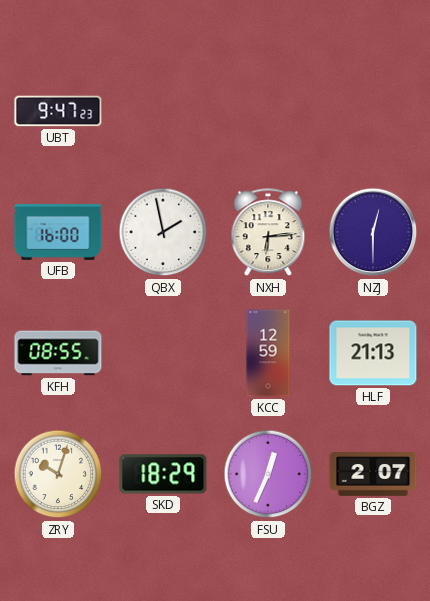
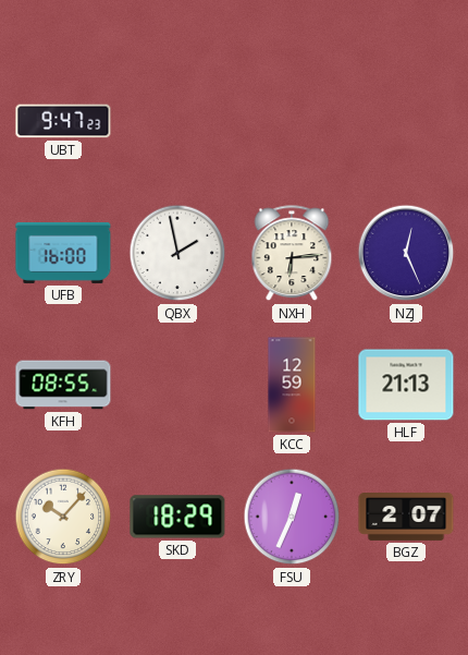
NZJ: 12:30 -> 12:26
ZRY: 10:03 -> 10:07
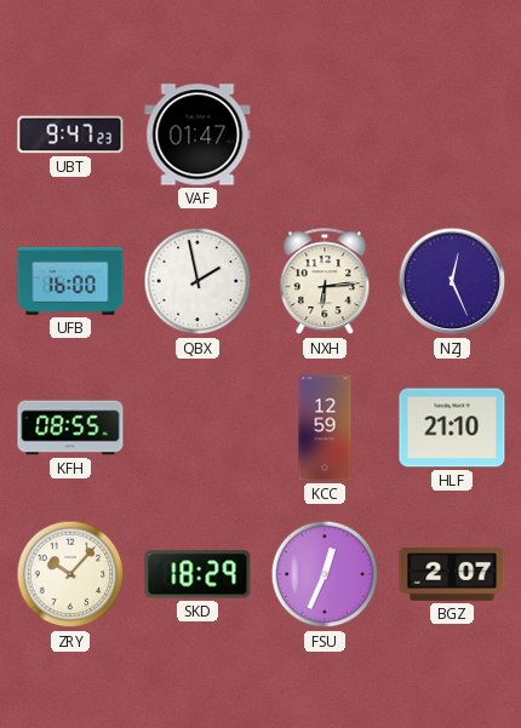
VAF: none -> 01:47
HLF: 21:13 -> 21:10
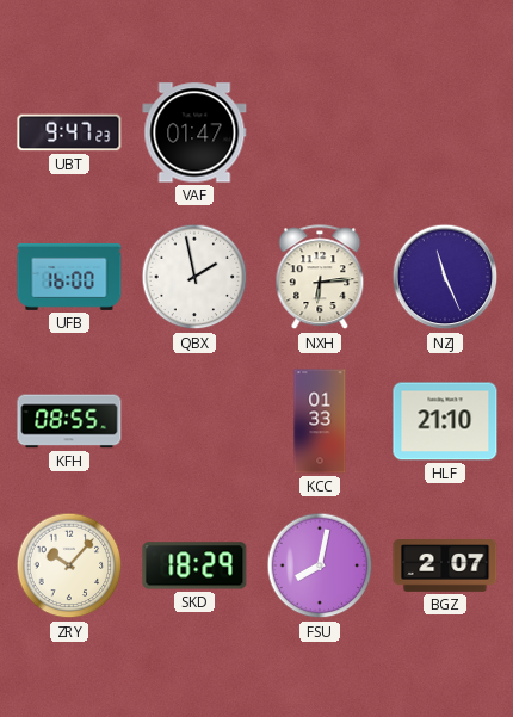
NZJ: 12:26 -> 11:26
KCC: 12:59 -> 01:33
FSU: 12:34 -> 8:02
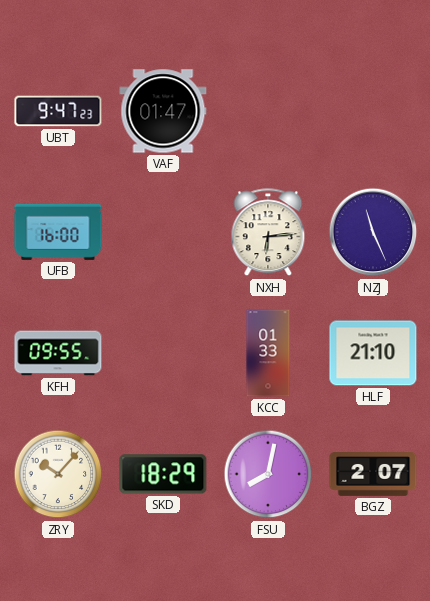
QBX: 1:58 -> none
KFH: 08:55 -> 09:55
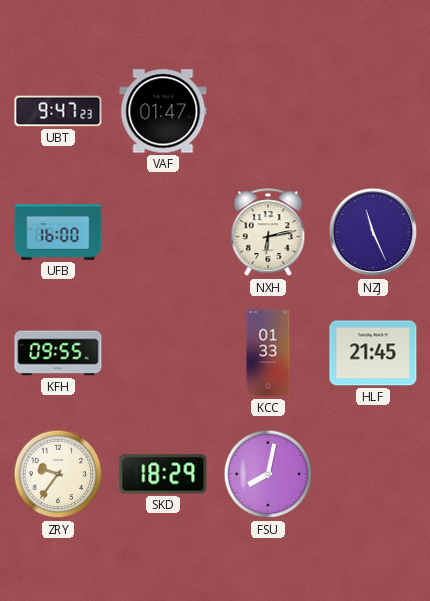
NXH: 6:14 -> 6:13
HLF: 21:10 -> 21:45
ZRY: 10:07 -> 9:36
BGZ: 2:07 -> none
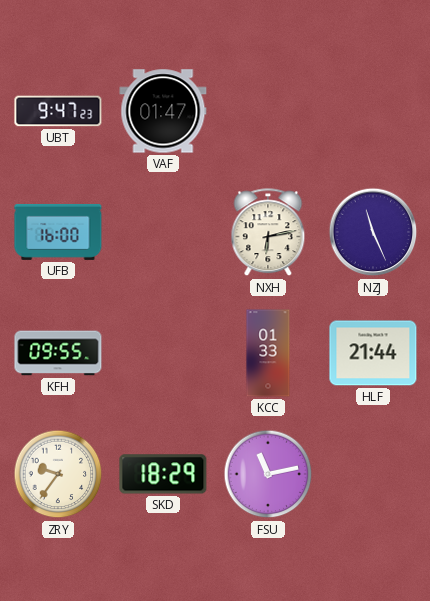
HLF: 21:45 -> 21:44
FSU: 8:02 -> 11:13
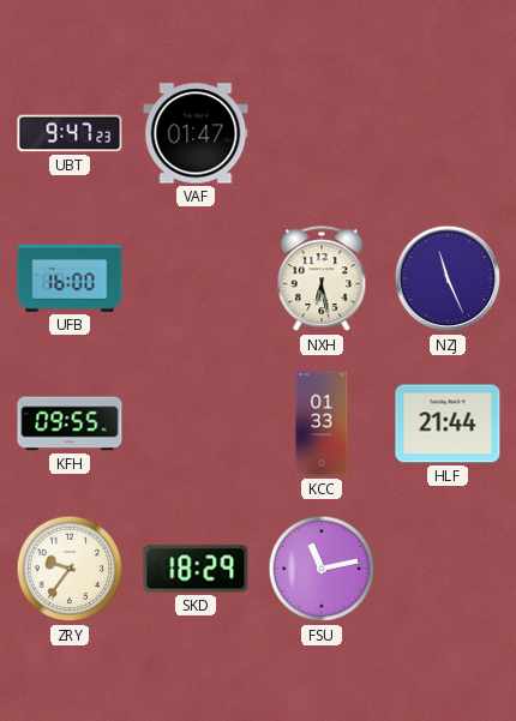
NXH: 6:13 -> 6:28
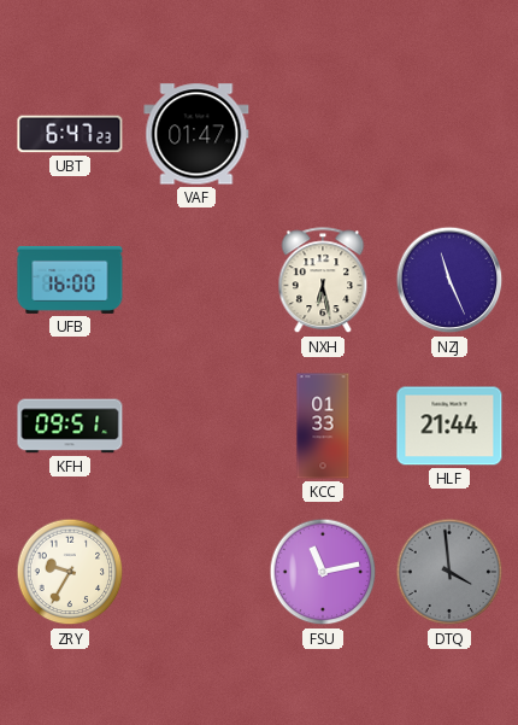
UBT: 9:47 -> 6:47
KFH: 09:55 -> 09:51
ZRY: 9:36 -> 9:35
SKD: 18:29 -> none
DTQ: none -> 3:59
